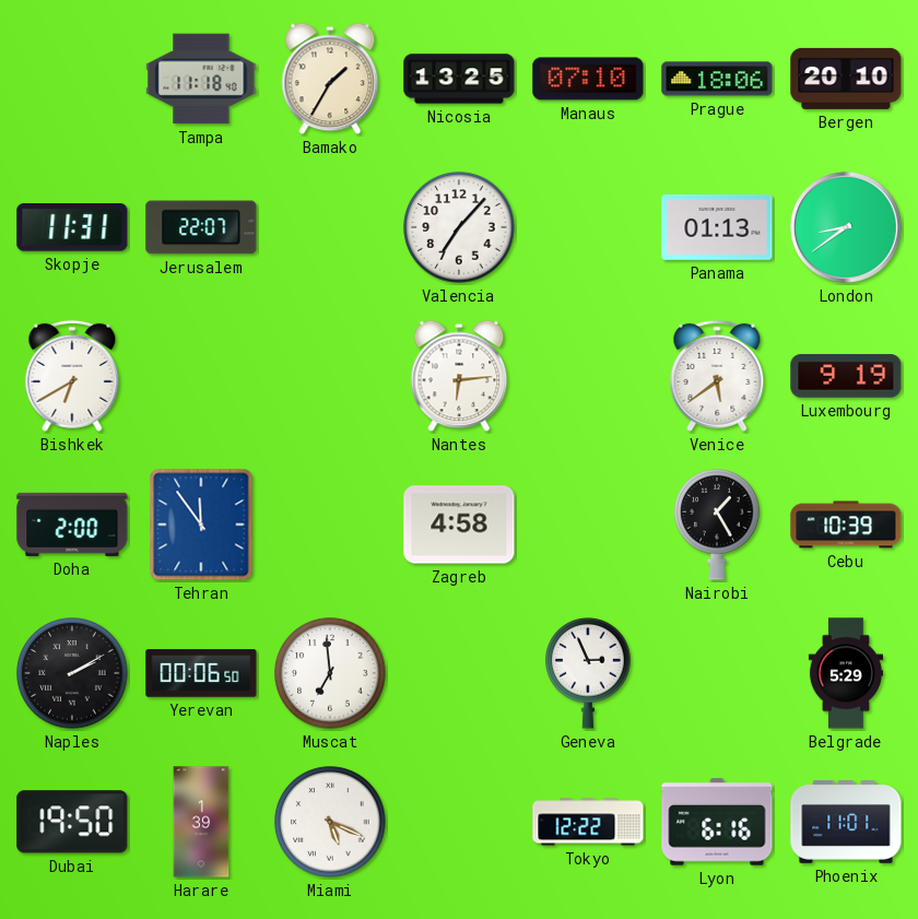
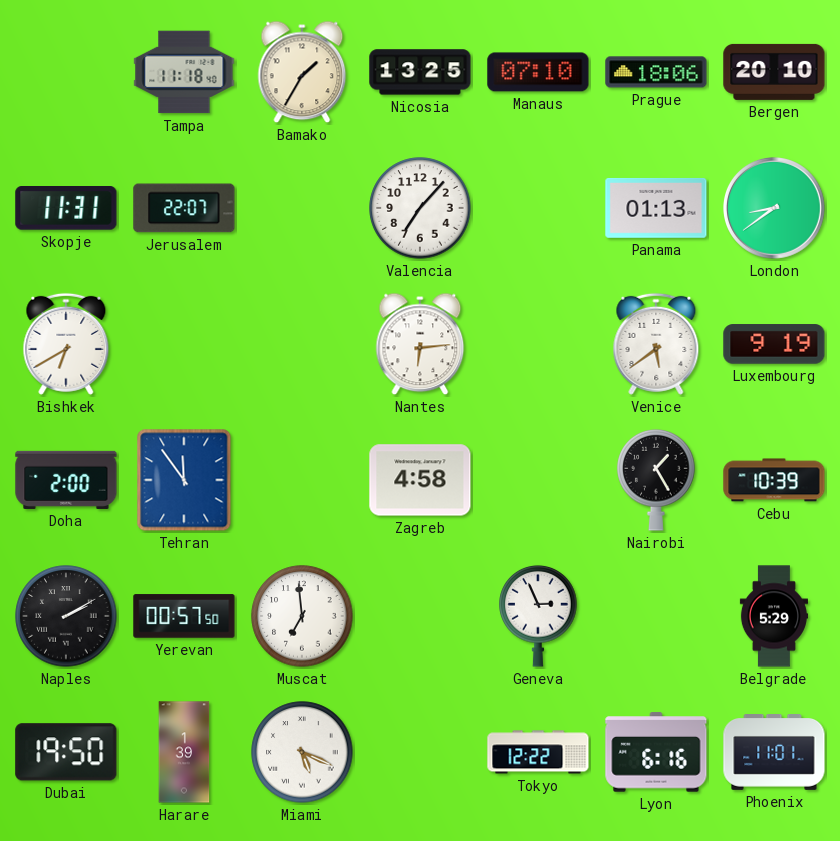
Yerevan: 00:06 -> 00:57
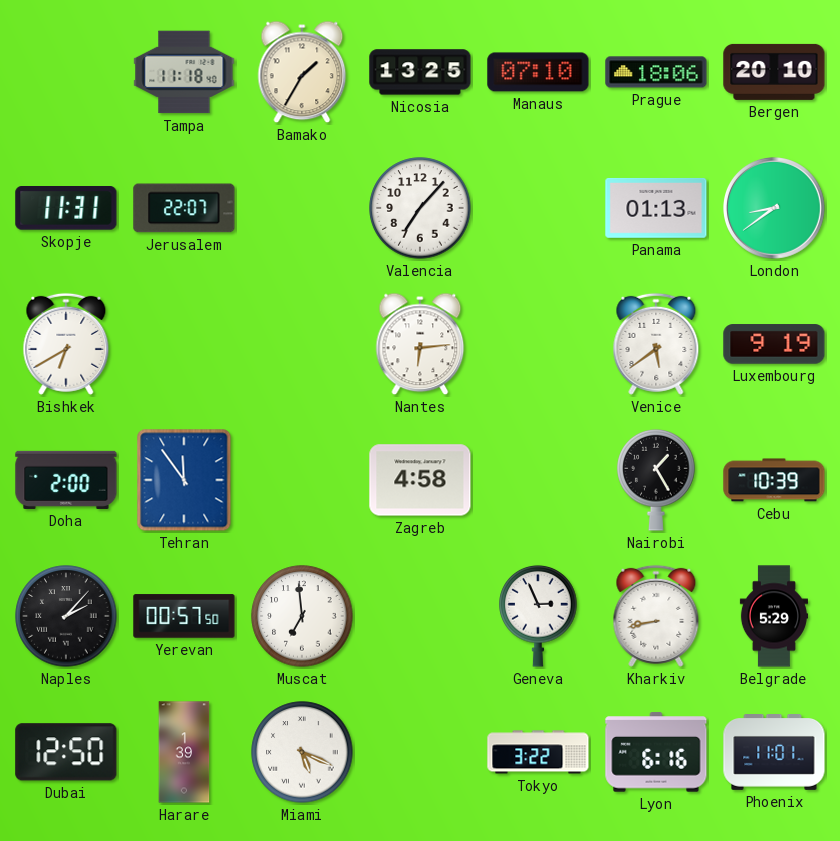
Naples: 2:10 -> 2:07
Kharkiv: none -> 8:43
Dubai: 19:50 -> 12:50
Tokyo: 12:22 -> 3:22
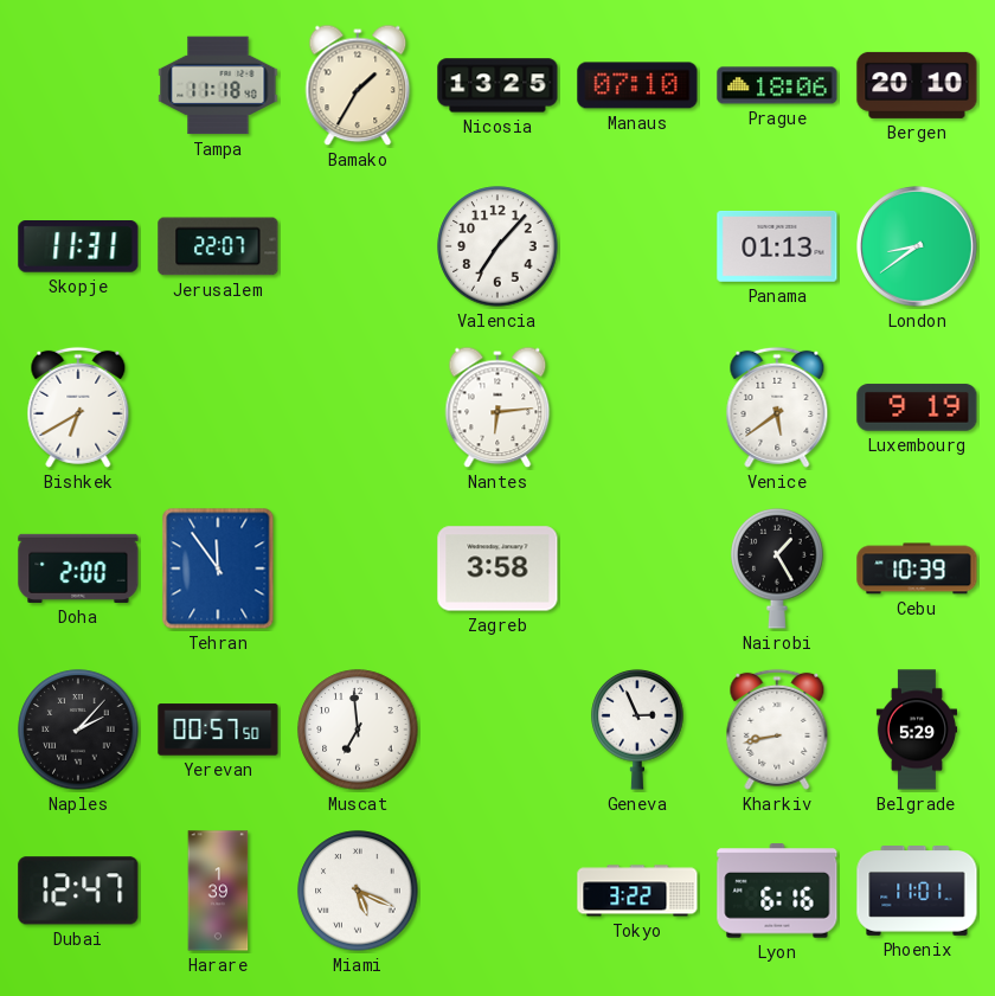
Zagreb: 4:58 -> 3:58
Dubai: 12:50 -> 12:47
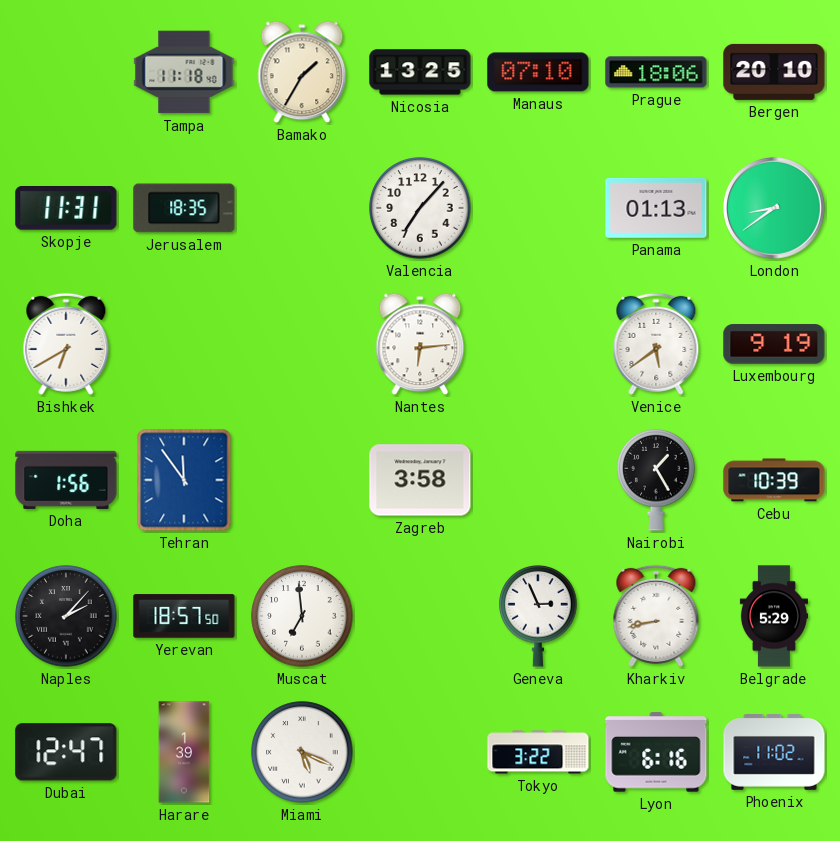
Jerusalem: 22:07 -> 18:35
Doha: 2:00 -> 1:56
Yerevan: 00:57 -> 18:57
Phoenix: 11:01 -> 11:02
